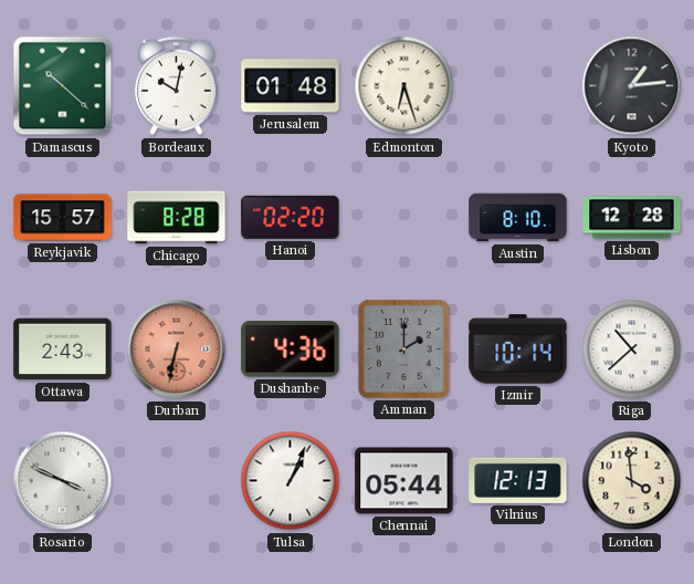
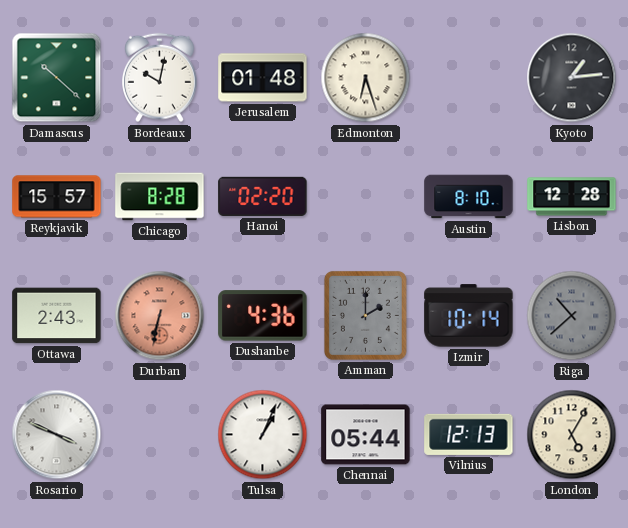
Riga dial: white -> grey
London: 3:59 -> 5:05
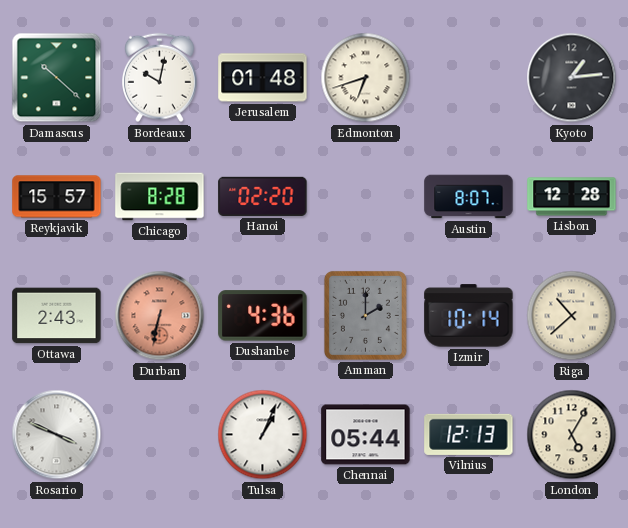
Edmonton: 6:27 -> 6:42
Austin: 8:10 -> 8:07
Riga dial: grey -> cream
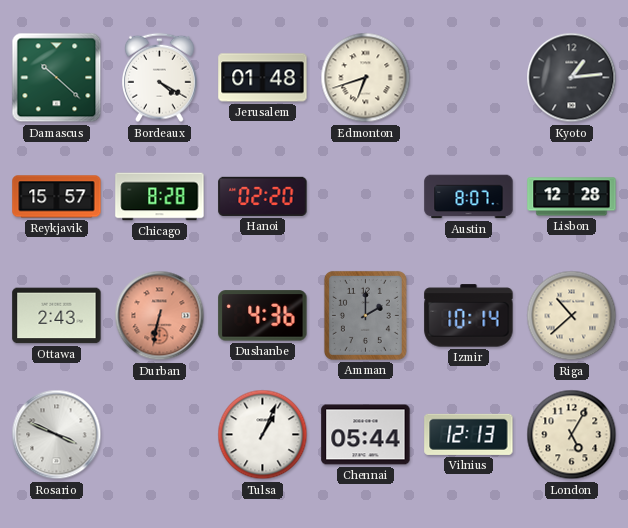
Bordeaux: 10:02 -> 4:20
